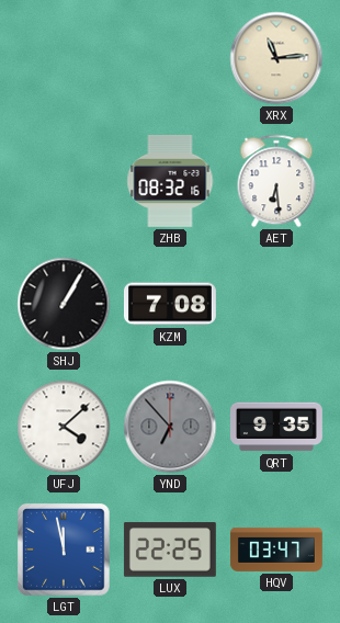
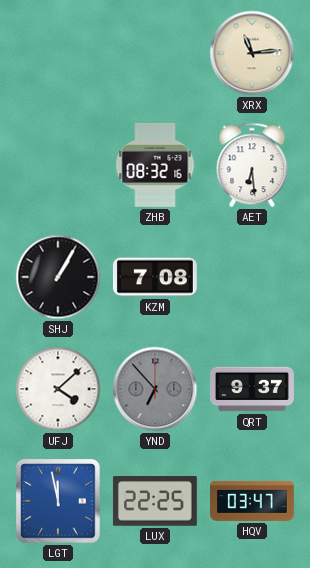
QRT: 9:35 -> 9:37
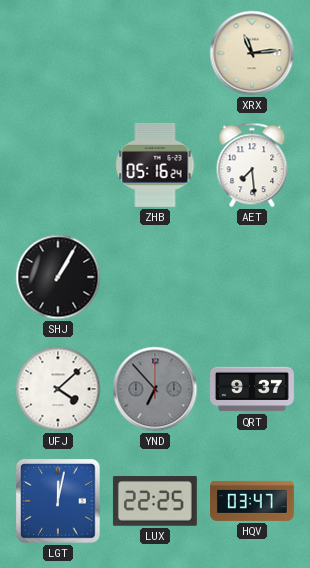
ZHB: 08:32 -> 05:16
AET: 6:29 -> 7:29
KZM: 7:08 -> none
LGT: 11:58 -> 12:02
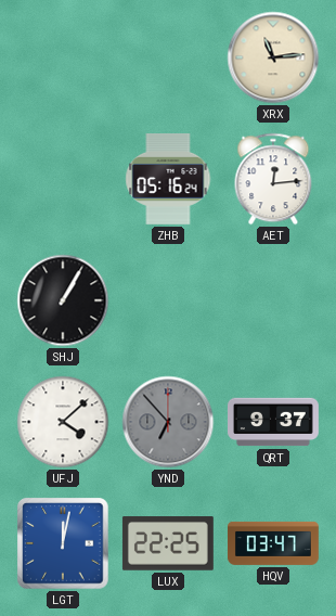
AET: 7:29 -> 12:14
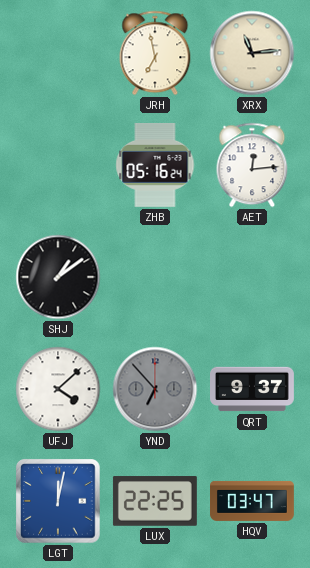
JRH: none -> 6:58
SHJ: 1:05 -> 1:09
